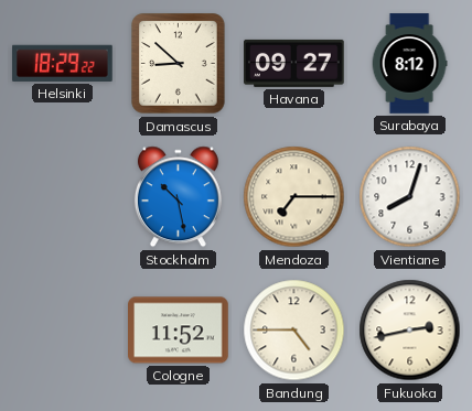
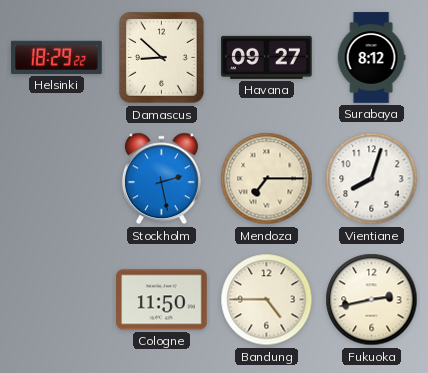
Stockholm: 10:28 -> 2:28
Cologne: 11:52 -> 11:50
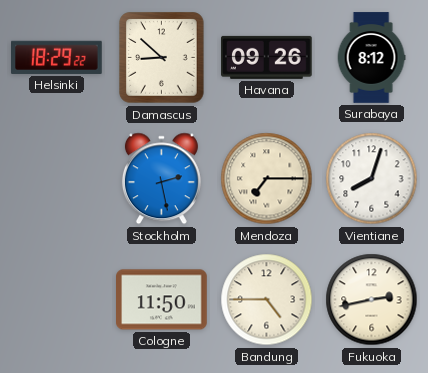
Havana: 09:27 -> 09:26
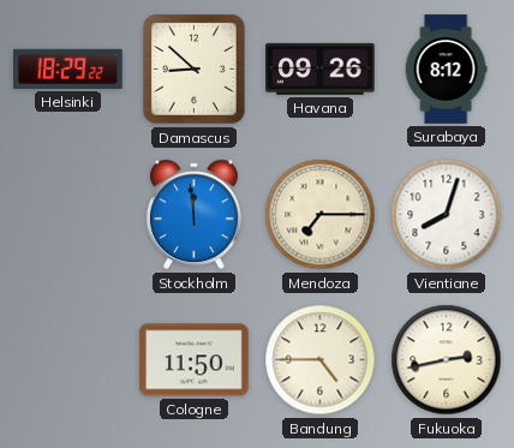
Stockholm: 2:28 -> 11:59
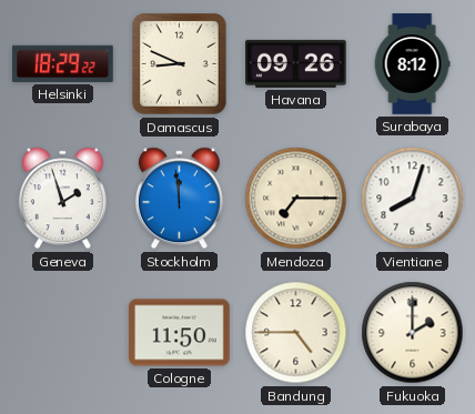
Damascus: 8:52 -> 8:49
Geneva: none -> 1:57
Fukuoka: 2:43 -> 2:00
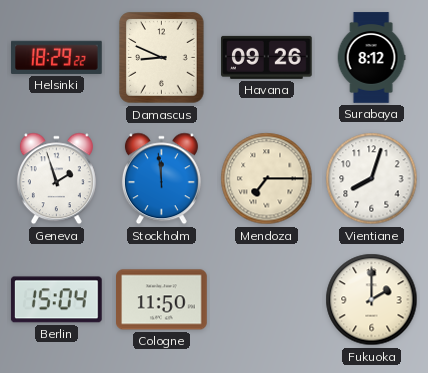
Berlin: none -> 15:04
Bandung: 4:45 -> none
